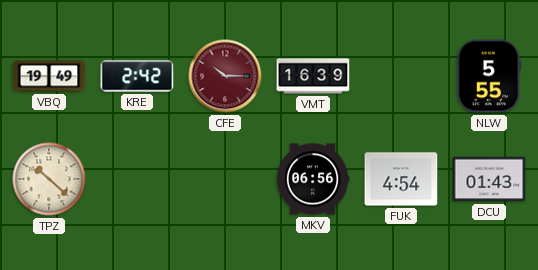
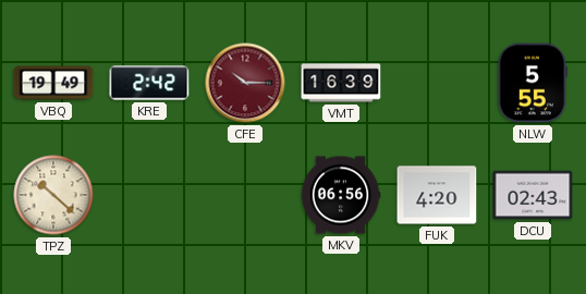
FUK: 4:54 -> 4:20
DCU: 01:43 -> 02:43
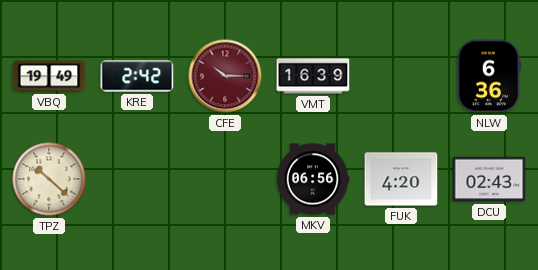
NLW: 5:55 -> 6:36
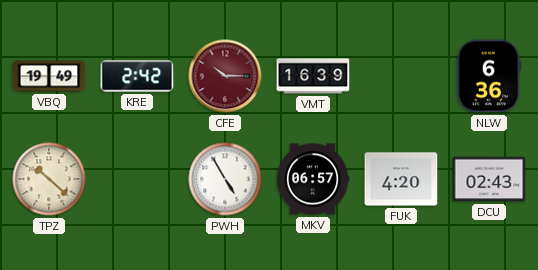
PWH: none -> 4:55
MKV: 06:56 -> 06:57
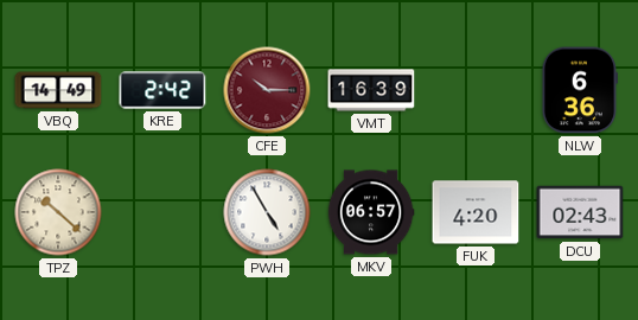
VBQ: 19:49 -> 14:49
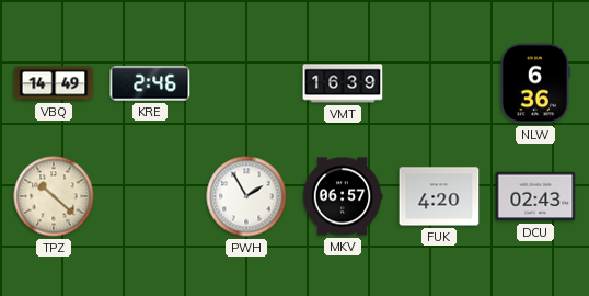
KRE: 2:42 -> 2:46
CFE: 10:15 -> none
PWH: 4:55 -> 1:55
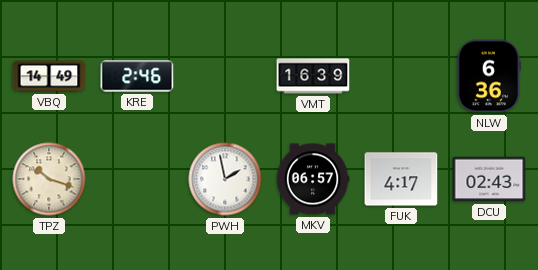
TPZ: 10:22 -> 10:18
PWH: 1:55 -> 1:58
FUK: 4:20 -> 4:17
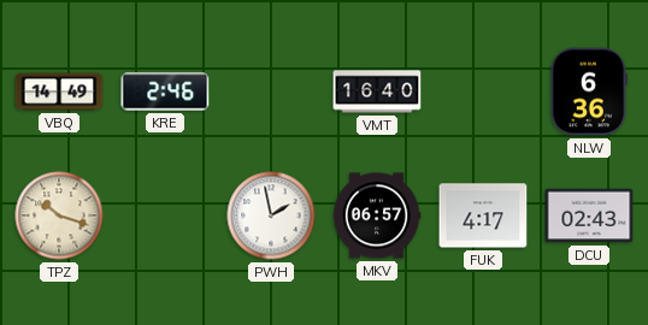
VMT: 16:39 -> 16:40
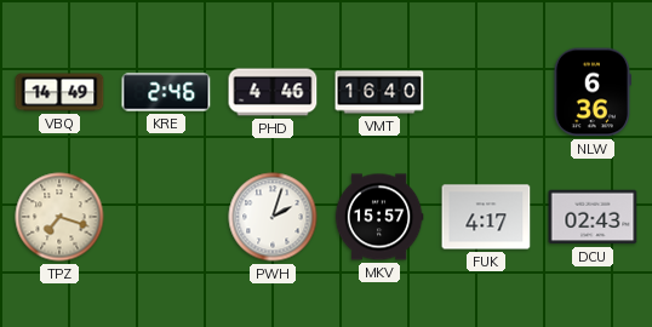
PHD: none -> 4:46
TPZ: 10:18 -> 7:18
PWH: 1:58 -> 2:03
MKV: 06:57 -> 15:57
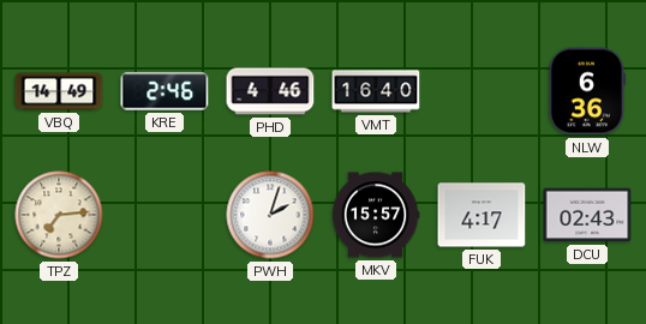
TPZ: 7:18 -> 7:14
